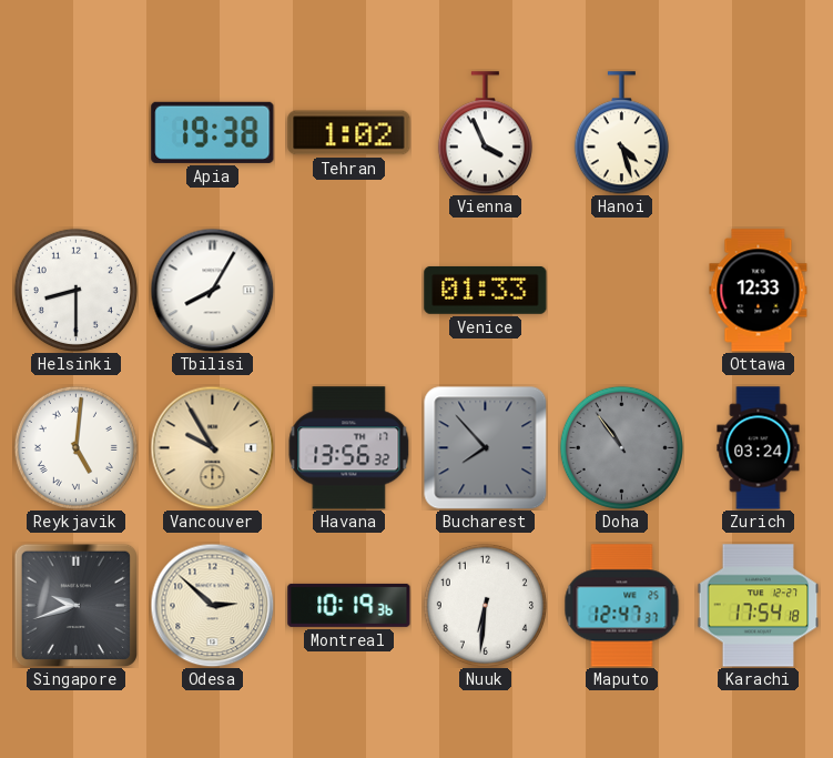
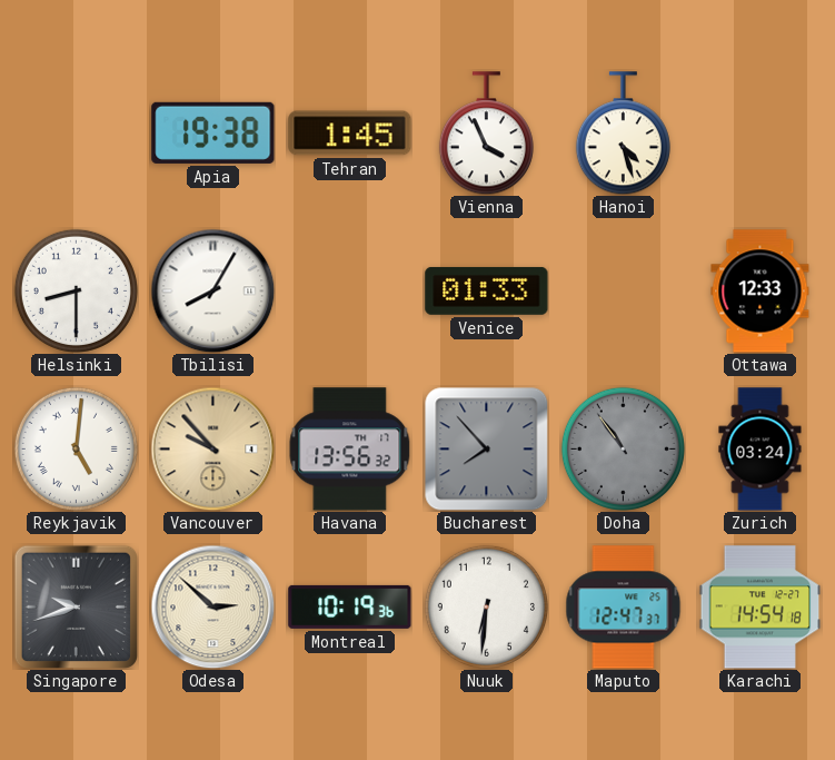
Tehran: 1:02 -> 1:45
Vancouver: 9:55 -> 9:53
Karachi: 17:54 -> 14:54
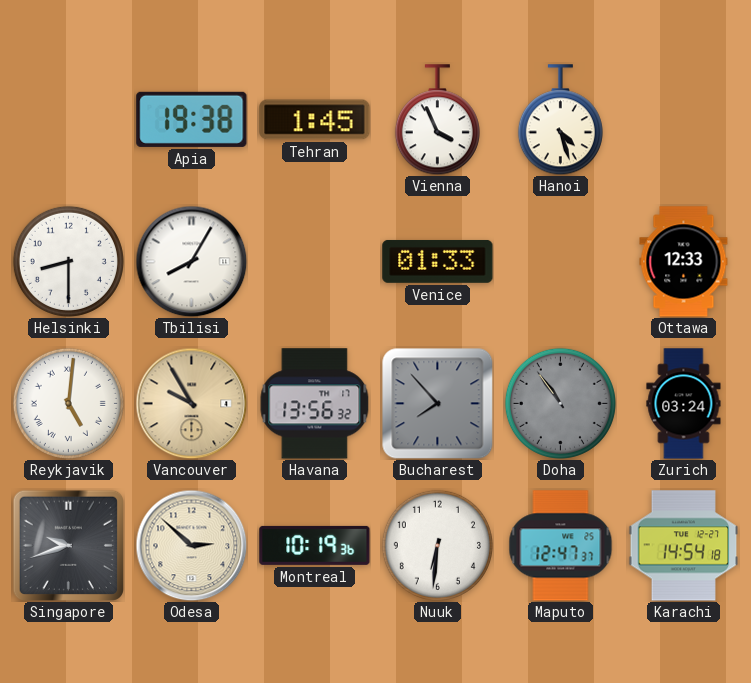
Vancouver: 9:53 -> 9:55
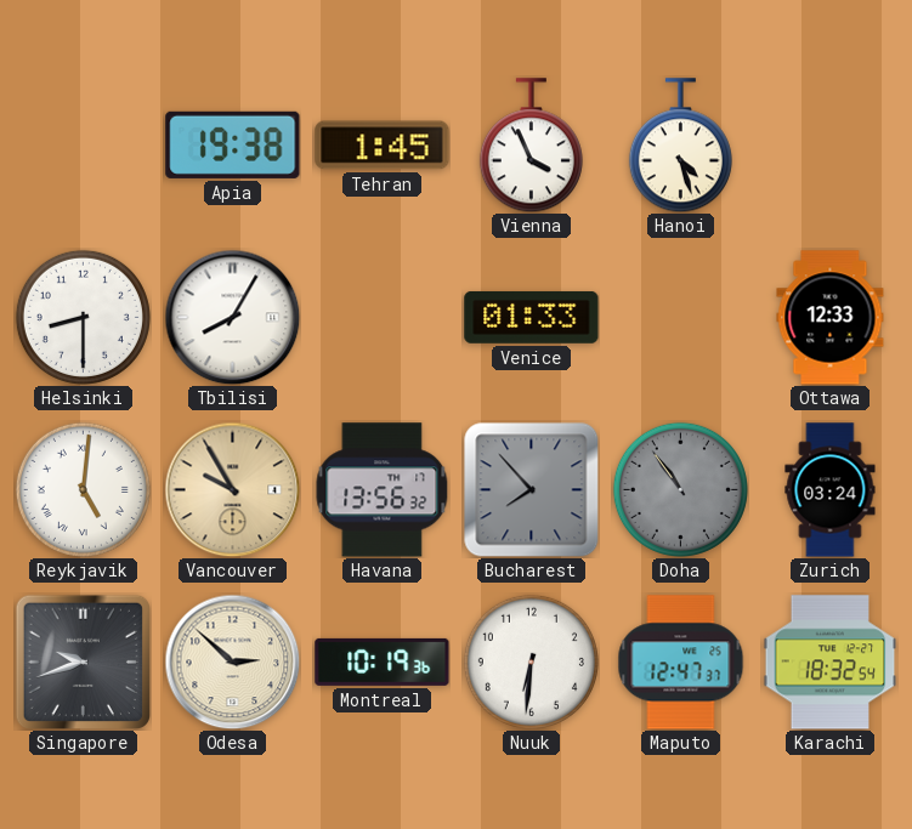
Karachi: 14:54 -> 18:32
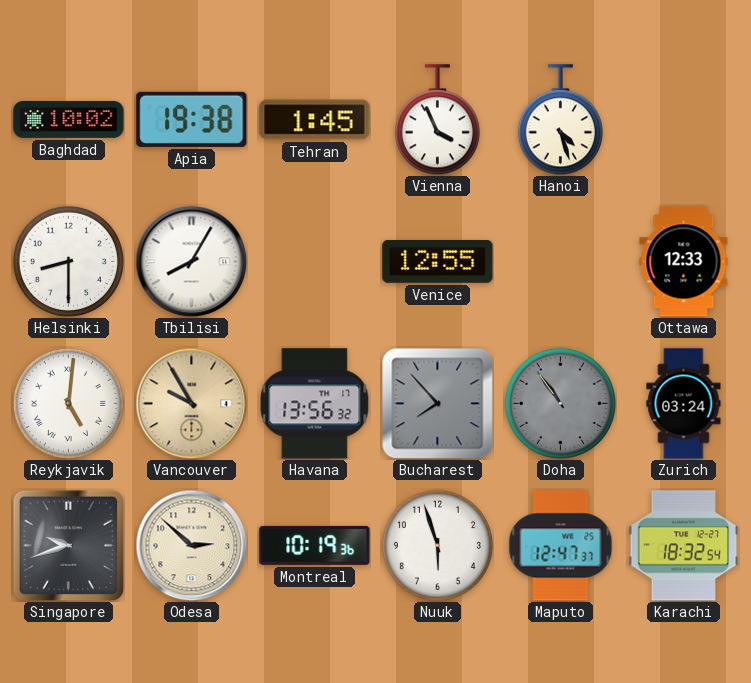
Baghdad: none -> 10:02
Venice: 01:33 -> 12:55
Nuuk: 6:31 -> 5:57
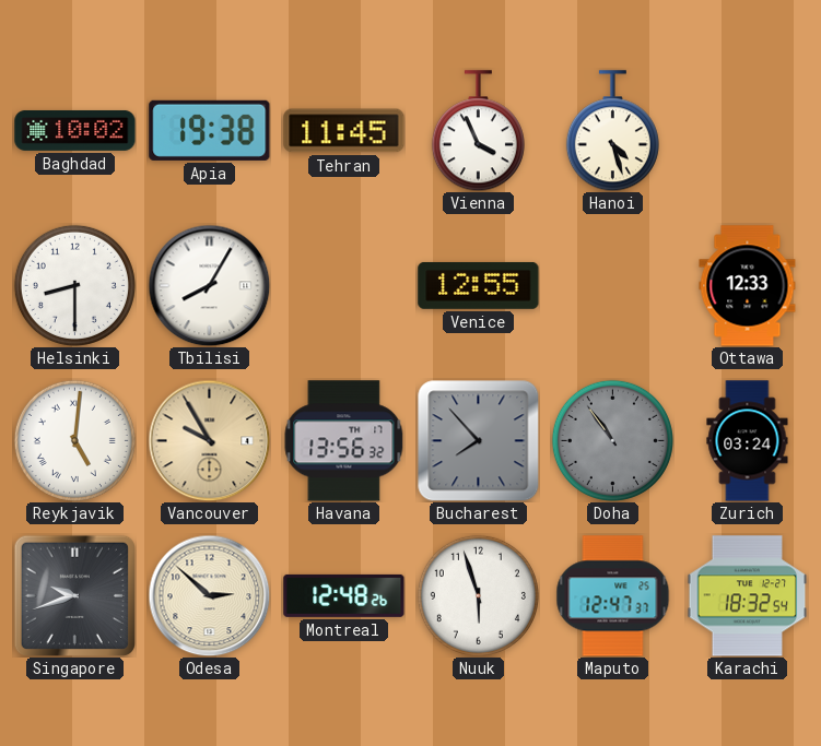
Tehran: 1:45 -> 11:45
Montreal: 10:19 -> 12:48
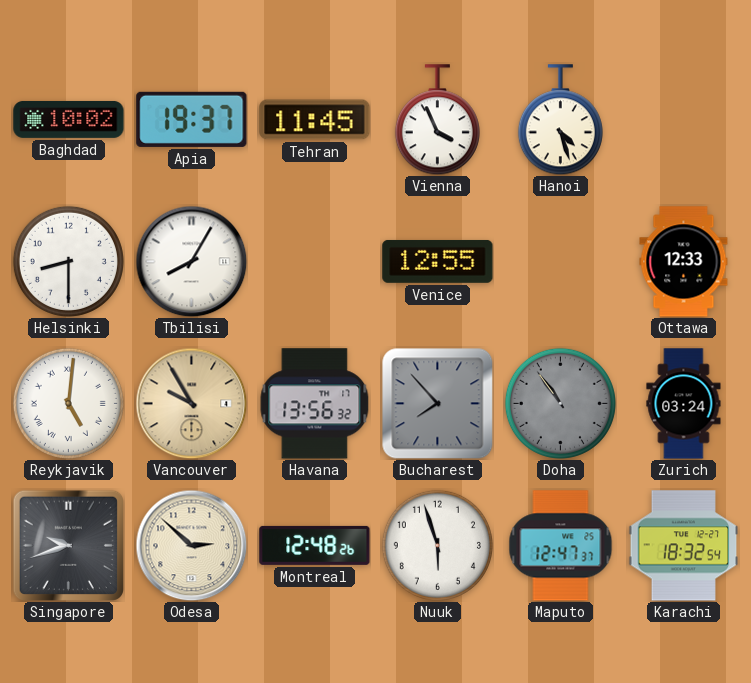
Apia: 19:38 -> 19:37
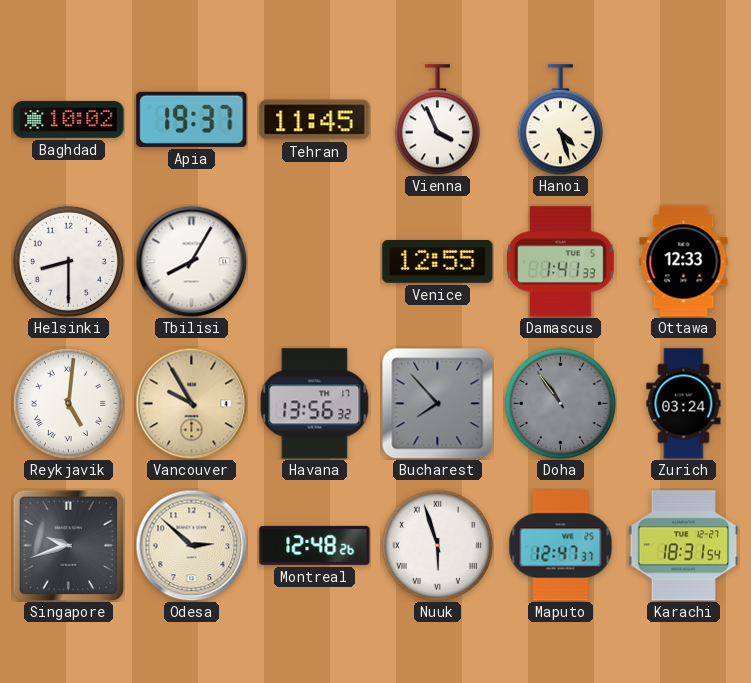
Damascus: none -> 1:41
Nuuk numerals: Arabic -> Roman
Karachi: 18:32 -> 18:31
